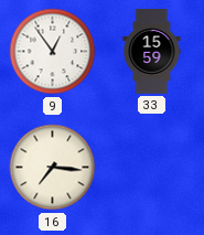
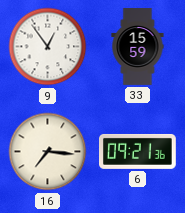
6: none -> 09:21
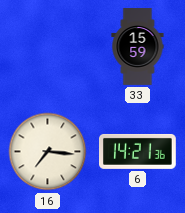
9: 12:54 -> none
6: 09:21 -> 14:21
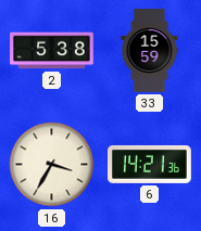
2: none -> 5:38
16: 7:16 -> 3:35
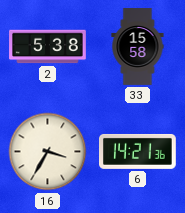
33: 15:59 -> 15:58
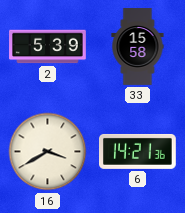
2: 5:38 -> 5:39
16: 3:35 -> 3:40
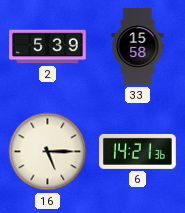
16: 3:40 -> 5:15
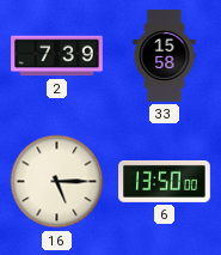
2: 5:39 -> 7:39
6: 14:21 -> 13:50
